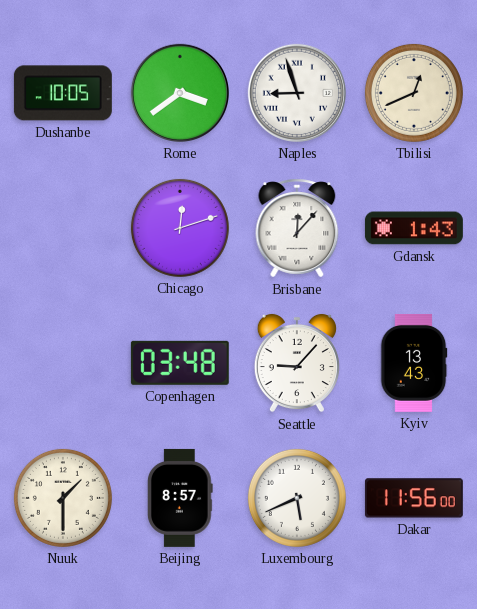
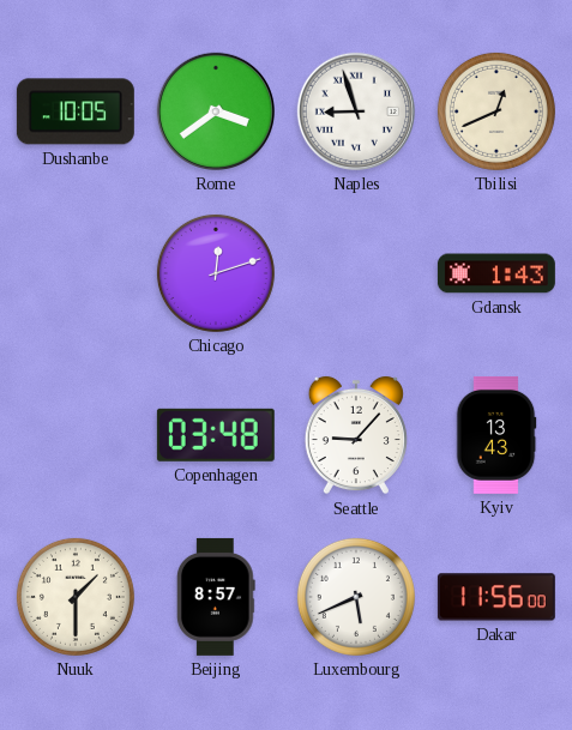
Brisbane: 12:07 -> none
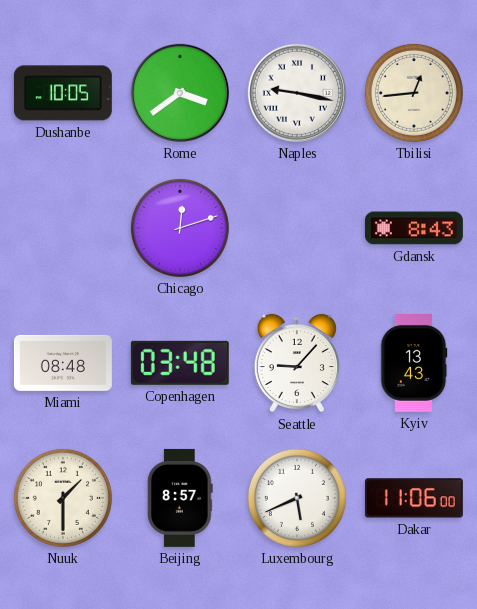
Naples: 8:57 -> 9:17
Tbilisi: 12:41 -> 12:44
Gdansk: 1:43 -> 8:43
Miami: none -> 08:48
Dakar: 11:56 -> 11:06
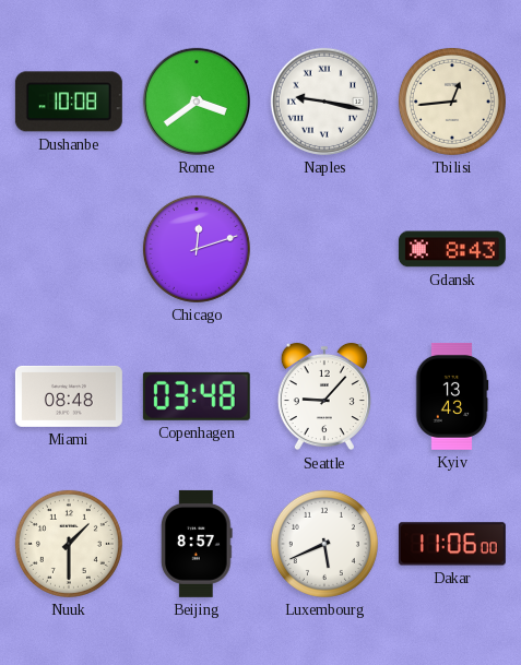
Dushanbe: 10:05 -> 10:08
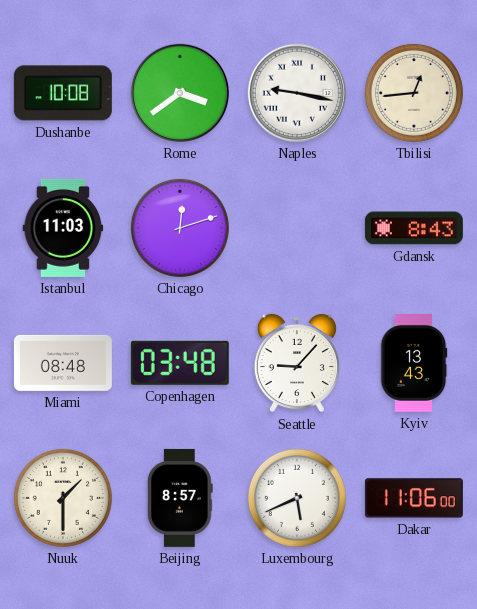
Istanbul: none -> 11:03
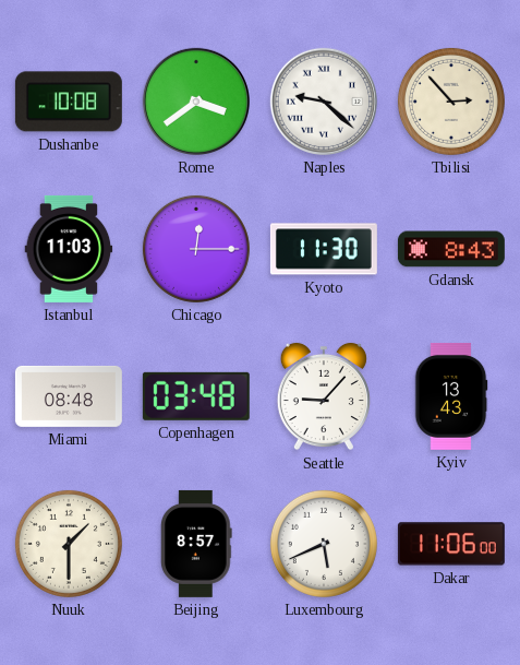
Naples: 9:17 -> 9:22
Tbilisi: 12:44 -> 2:53
Chicago: 12:12 -> 12:15
Kyoto: none -> 11:30
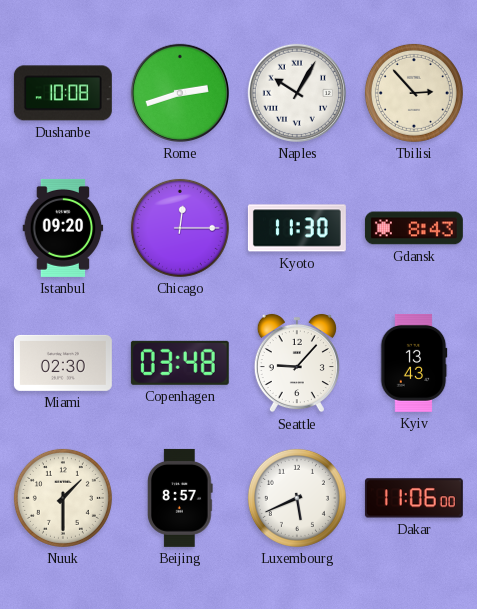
Rome: 3:39 -> 2:42
Naples: 9:22 -> 10:05
Istanbul: 11:03 -> 09:20
Miami: 08:48 -> 02:30
